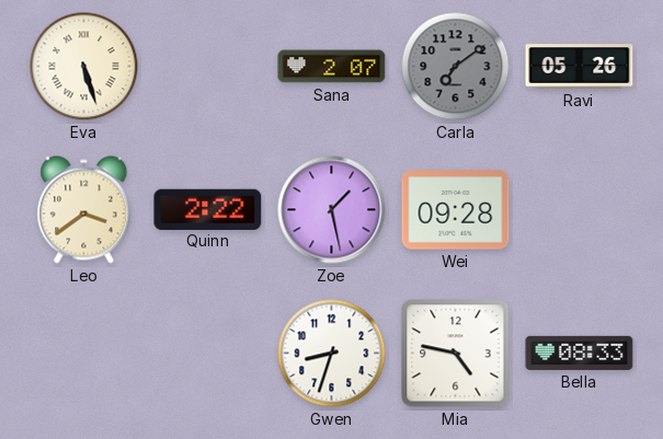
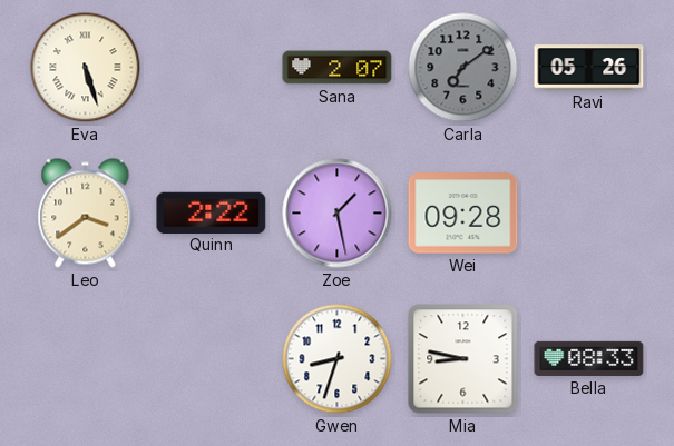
Mia: 4:47 -> 8:47
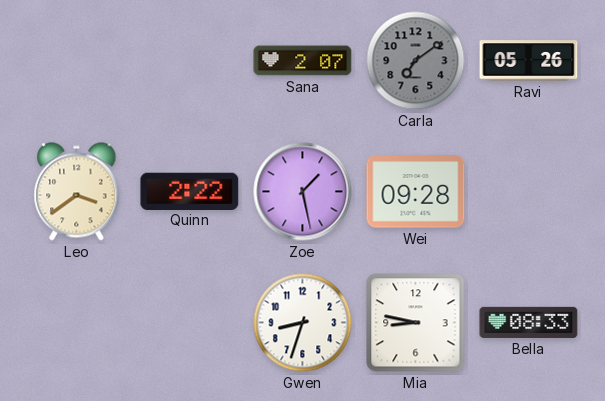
Eva: 5:27 -> none
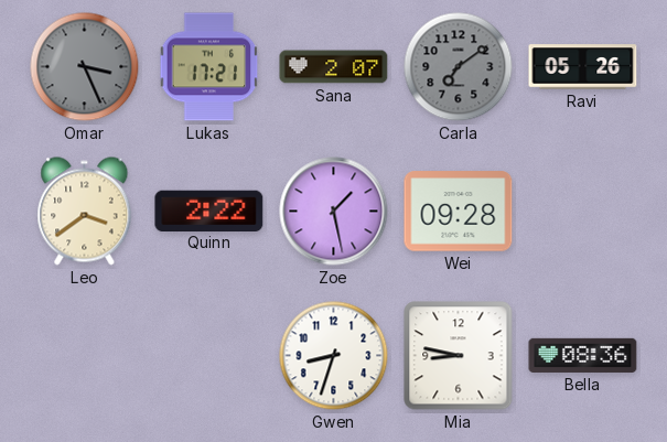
Omar: none -> 3:26
Lukas: none -> 17:21
Bella: 08:33 -> 08:36
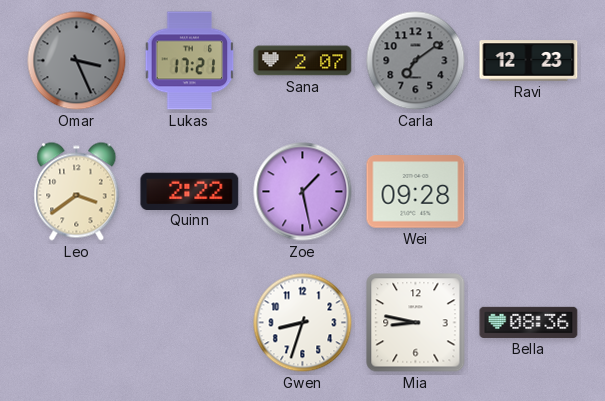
Ravi: 05:26 -> 12:23
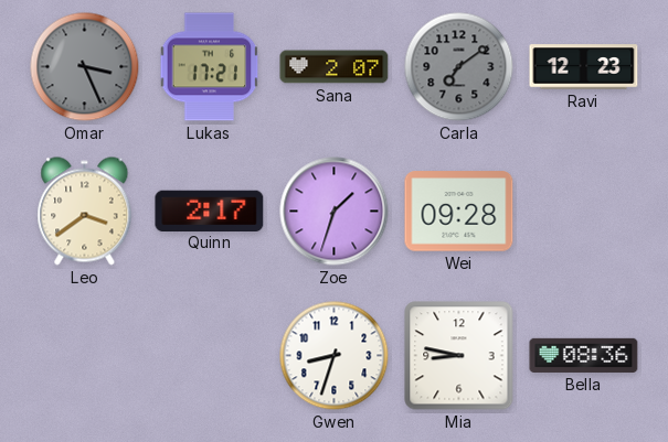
Quinn: 2:22 -> 2:17
Zoe: 1:28 -> 1:33
